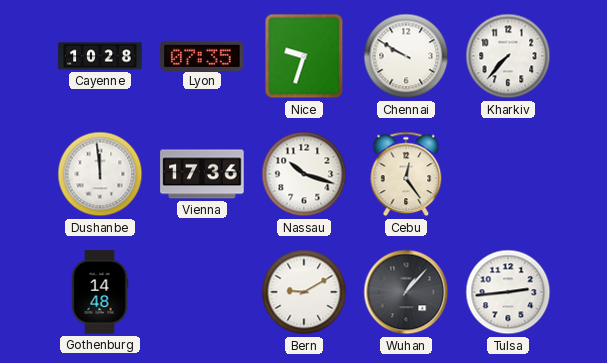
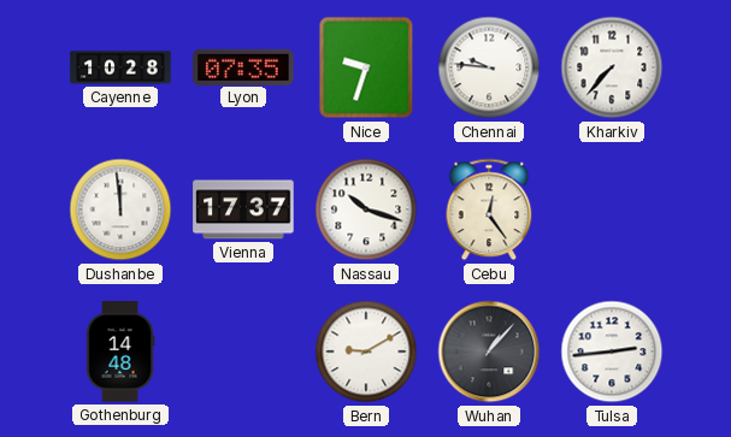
Chennai: 9:50 -> 9:46
Vienna: 17:36 -> 17:37
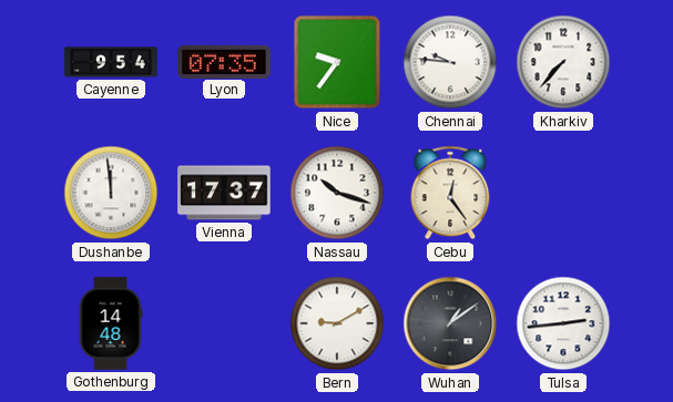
Cayenne: 10:28 -> 9:54
Nice: 9:33 -> 9:36
Wuhan: 1:07 -> 1:09
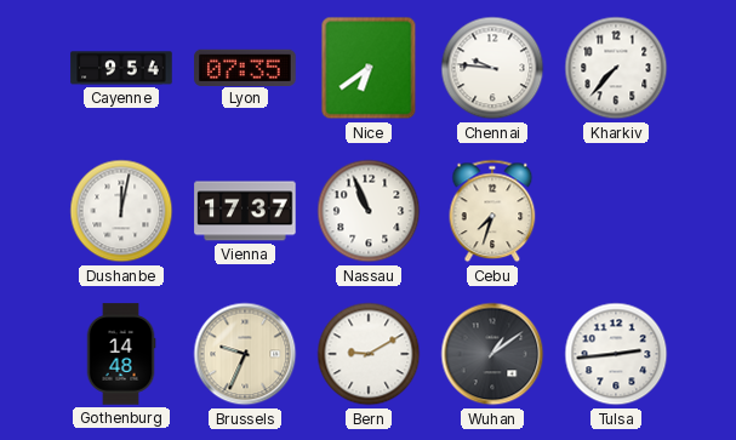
Nice: 9:36 -> 6:39
Dushanbe: 11:59 -> 12:02
Nassau: 10:18 -> 10:56
Cebu: 12:24 -> 7:33
Brussels: none -> 9:34
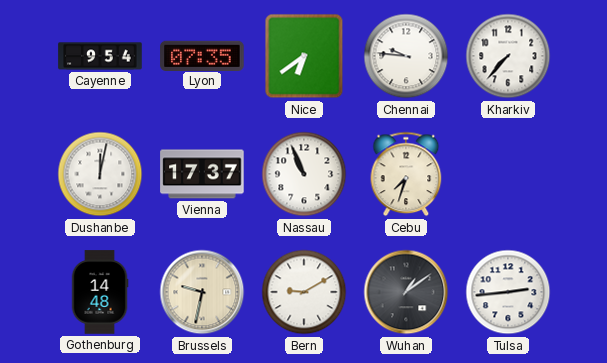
Brussels: 9:34 -> 9:32
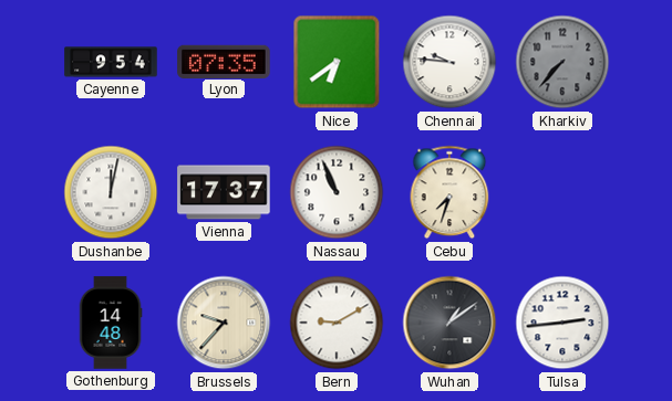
Kharkiv dial: white -> grey
Brussels: 9:32 -> 9:37
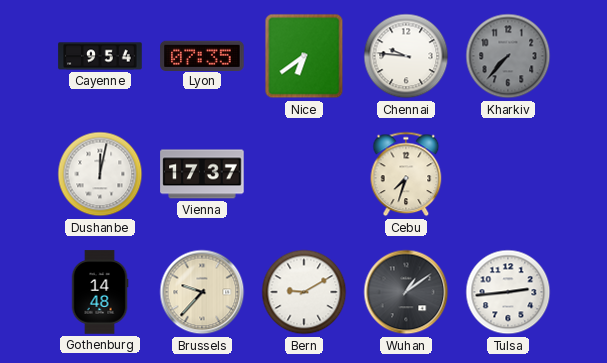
Nassau: 10:56 -> none
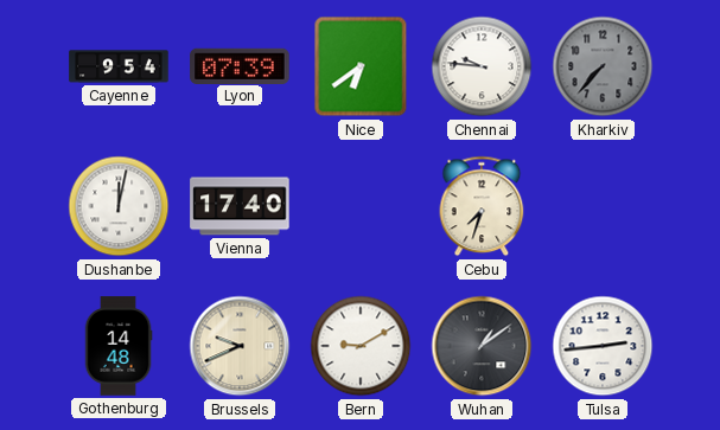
Lyon: 07:35 -> 07:39
Vienna: 17:37 -> 17:40
Brussels: 9:37 -> 9:41
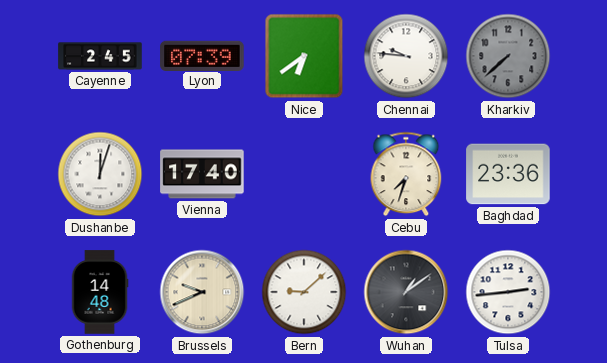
Cayenne: 9:54 -> 2:45
Kharkiv: 7:37 -> 7:38
Dushanbe: 12:02 -> 12:03
Baghdad: none -> 23:36
Bern: 9:10 -> 9:08
